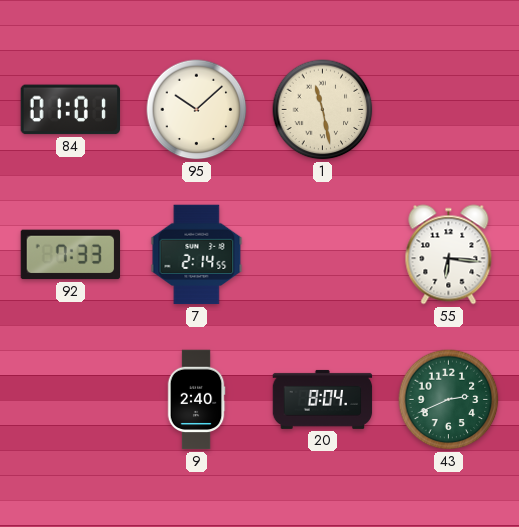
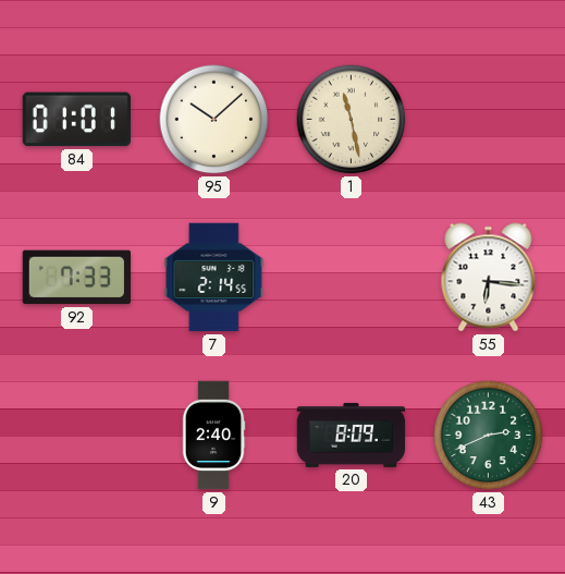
20: 8:04 -> 8:09
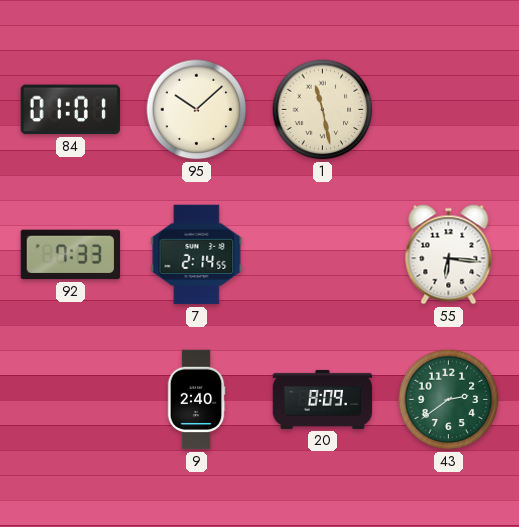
43: 2:41 -> 2:39
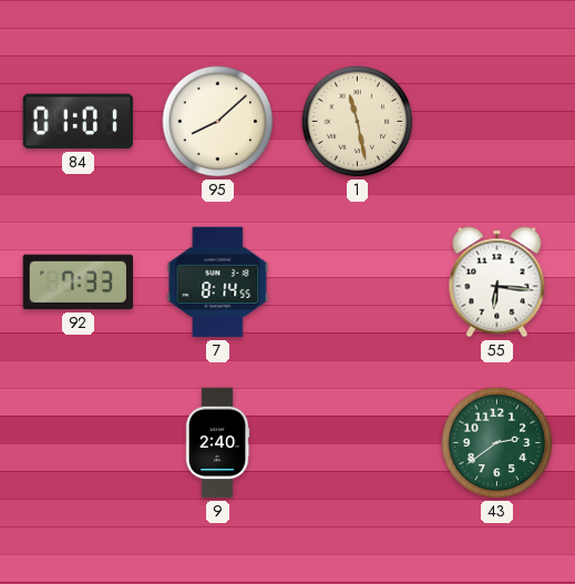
95: 10:08 -> 8:08
7: 2:14 -> 8:14
20: 8:09 -> none
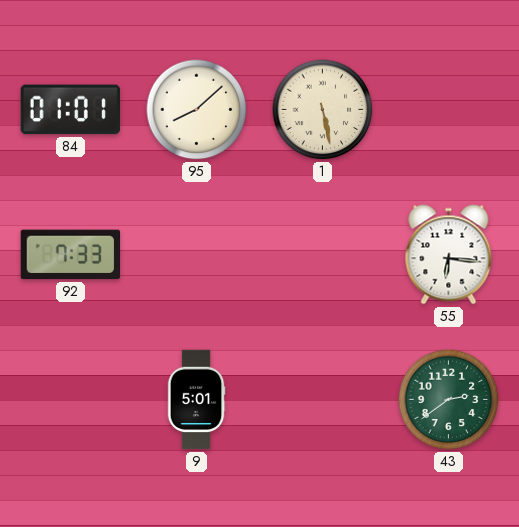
1: 11:28 -> 5:28
7: 8:14 -> none
9: 2:40 -> 5:01
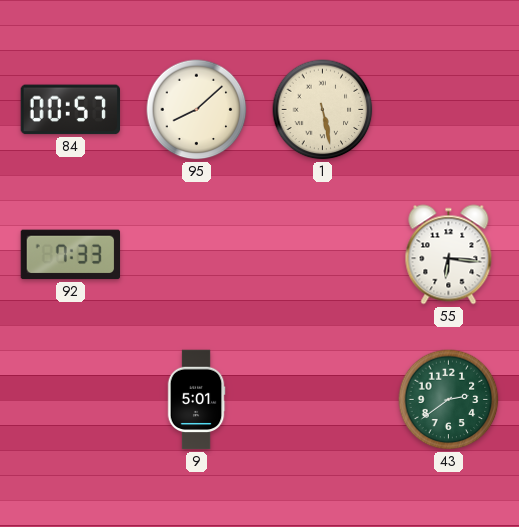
84: 01:01 -> 00:57
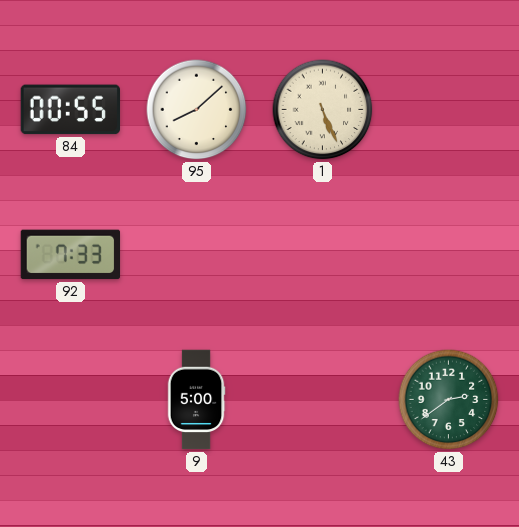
84: 00:57 -> 00:55
1: 5:28 -> 5:26
55: 6:16 -> none
9: 5:01 -> 5:00
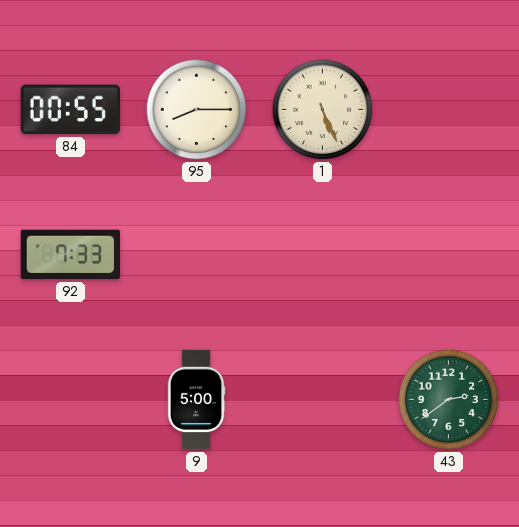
95: 8:08 -> 8:15
